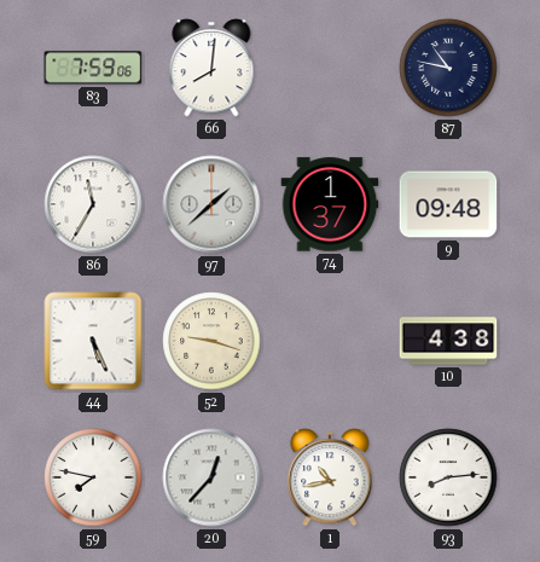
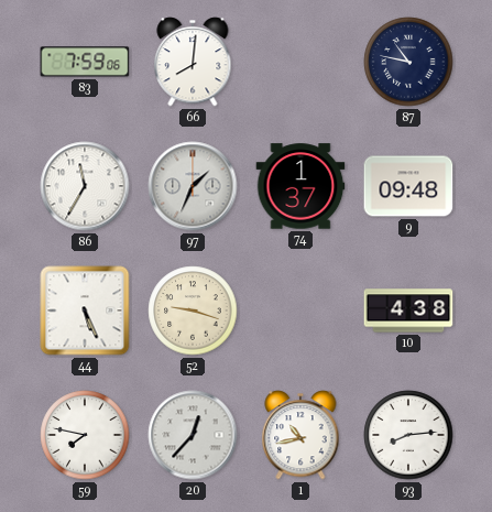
97: 1:38 -> 1:34
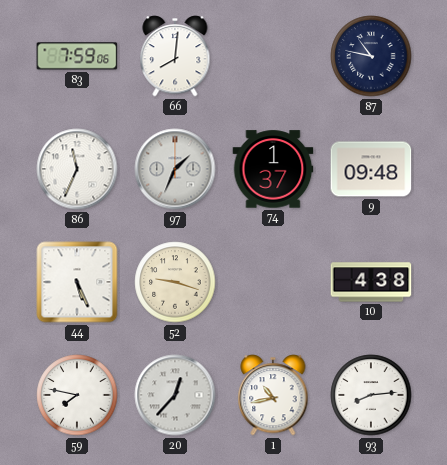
86: 11:35 -> 11:34
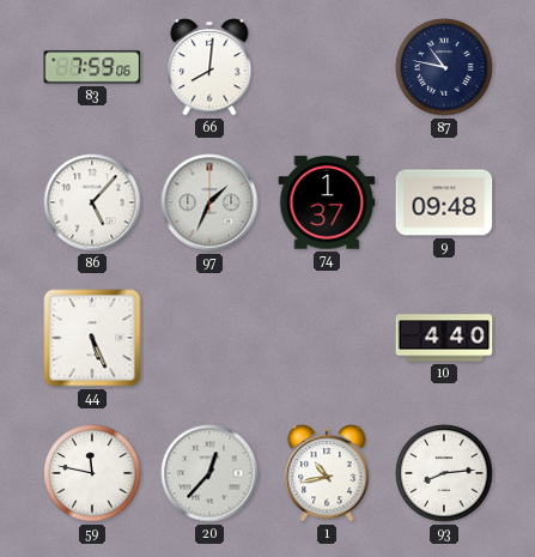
86: 11:34 -> 5:07
52: 9:18 -> none
10: 4:38 -> 4:40
59: 7:47 -> 11:47
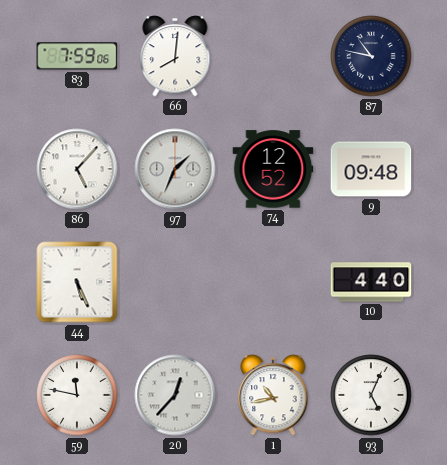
74: 1:37 -> 12:52
93: 8:14 -> 5:04
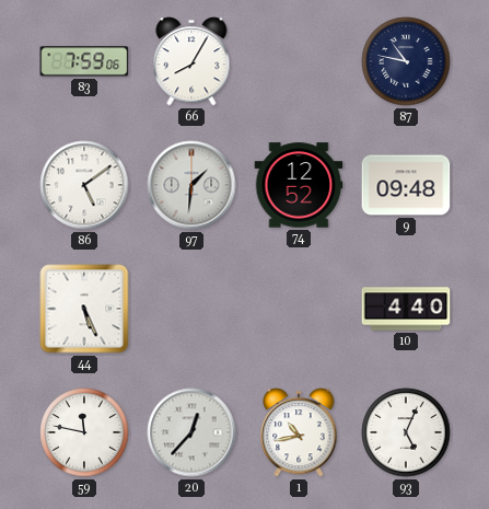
66: 8:01 -> 8:05
86: 5:07 -> 5:09
97: 1:34 -> 1:31
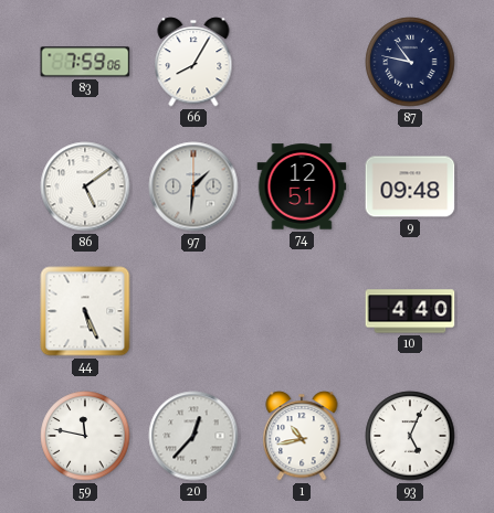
74: 12:52 -> 12:51
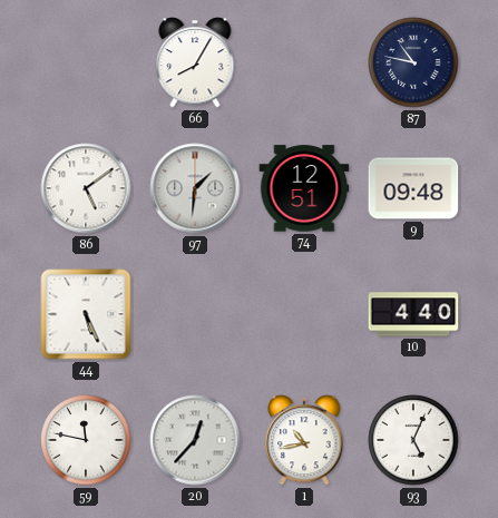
83: 7:59 -> none
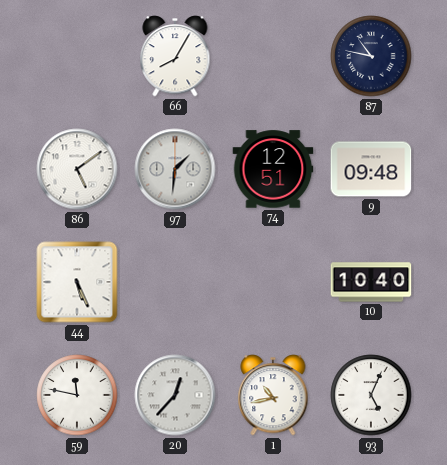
10: 4:40 -> 10:40
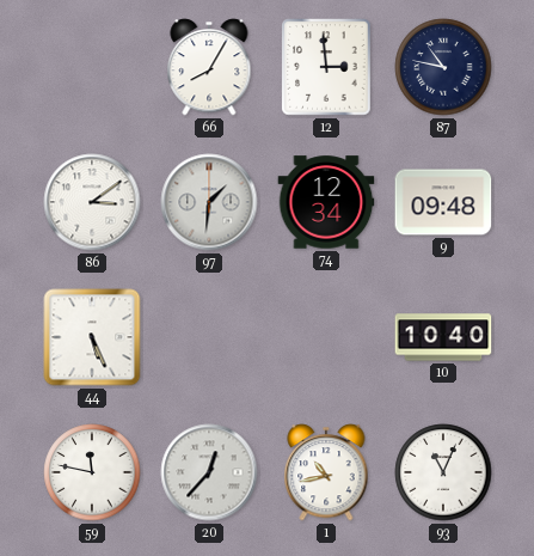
12: none -> 2:59
86: 5:09 -> 3:09
74: 12:51 -> 12:34
93: 5:04 -> 11:04
